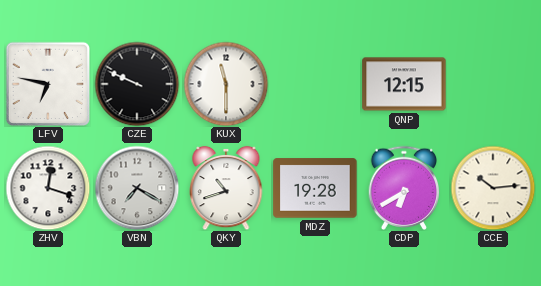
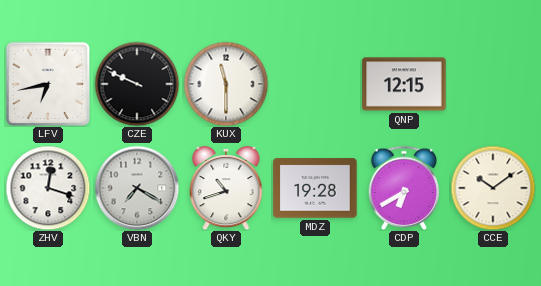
LFV: 6:47 -> 6:43
CCE: 10:14 -> 10:09
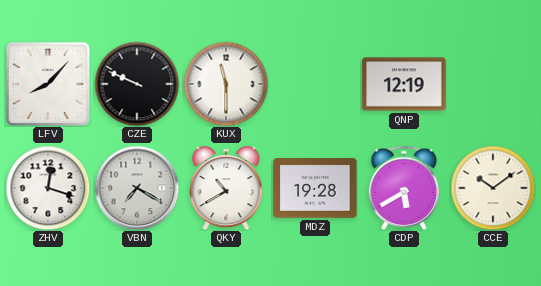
LFV: 6:43 -> 8:07
QNP: 12:15 -> 12:19
QKY: 10:42 -> 10:40
CDP: 6:40 -> 5:40
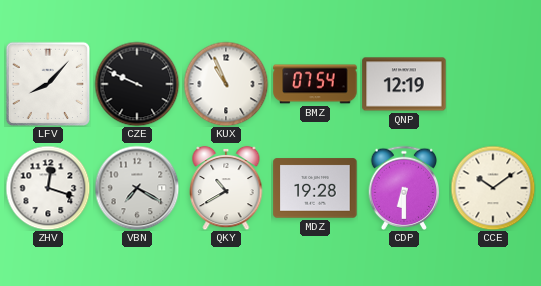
KUX: 11:30 -> 10:56
BMZ: none -> 07:54
CDP: 5:40 -> 6:30
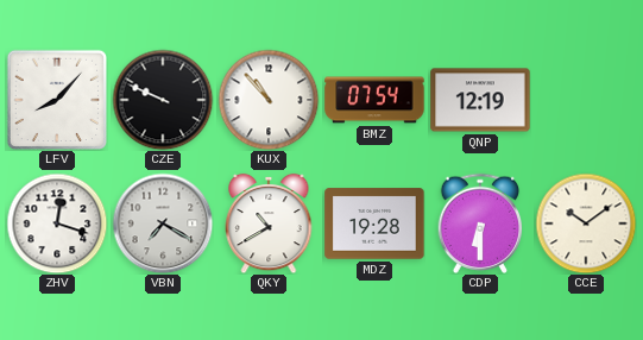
KUX: 10:56 -> 10:53
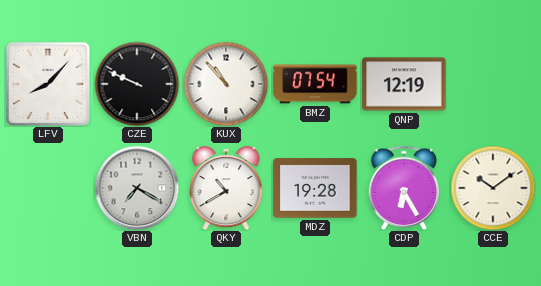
ZHV: 12:18 -> none
CDP: 6:30 -> 6:25
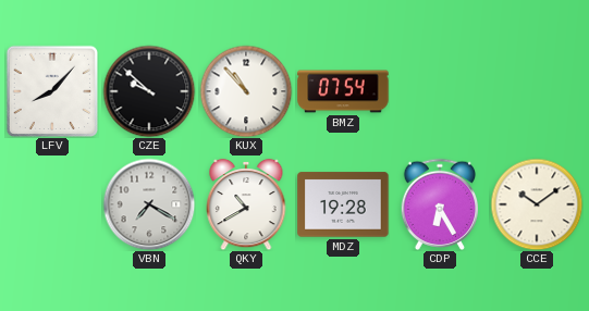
CZE: 9:49 -> 9:52
QNP: 12:19 -> none
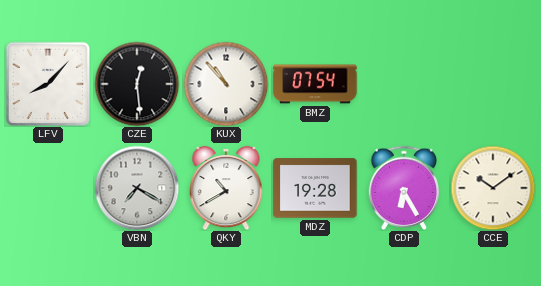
CZE: 9:52 -> 12:29
